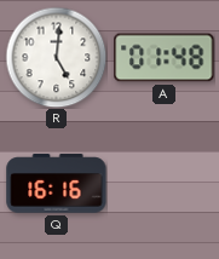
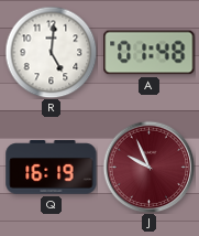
Q: 16:16 -> 16:19
J: none -> 9:56
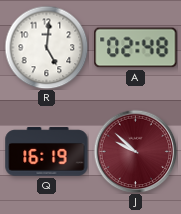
A: 01:48 -> 02:48
J: 9:56 -> 9:52
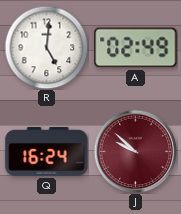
A: 02:48 -> 02:49
Q: 16:19 -> 16:24
